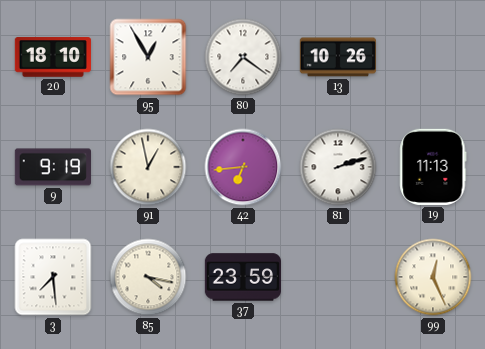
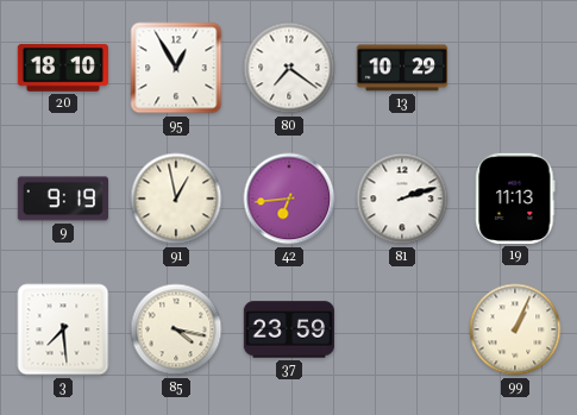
13: 10:26 -> 10:29
99: 12:26 -> 1:04
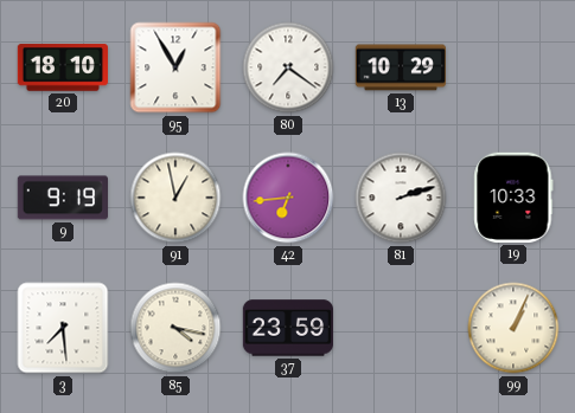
19: 11:13 -> 10:33
